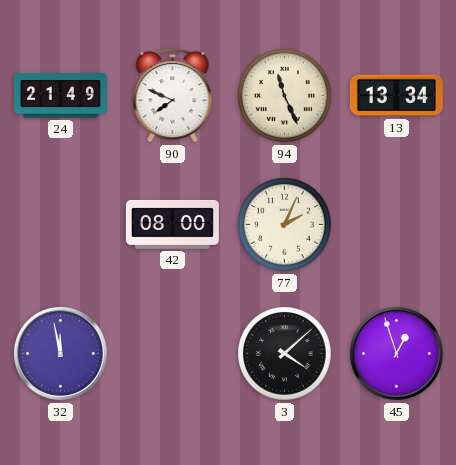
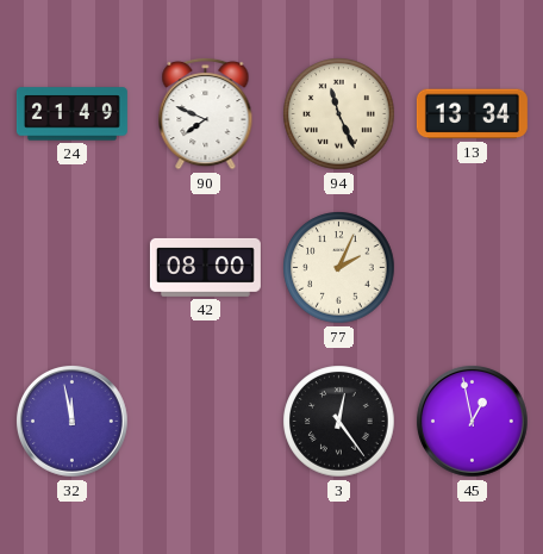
3: 4:08 -> 12:24
45: 12:57 -> 12:58
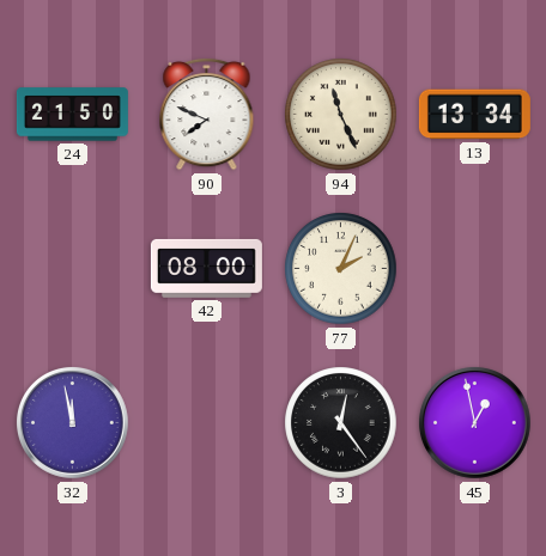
24: 21:49 -> 21:50
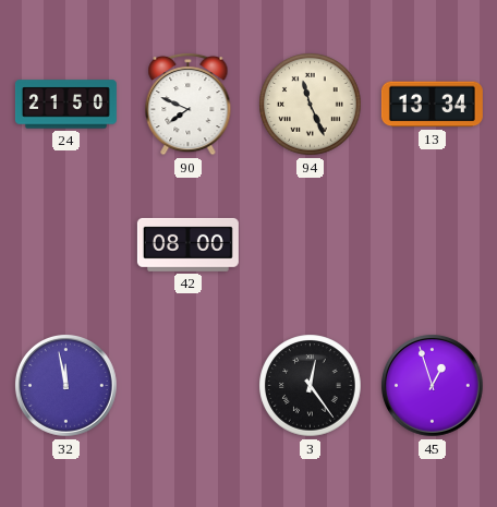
77: 2:04 -> none
45: 12:58 -> 12:57
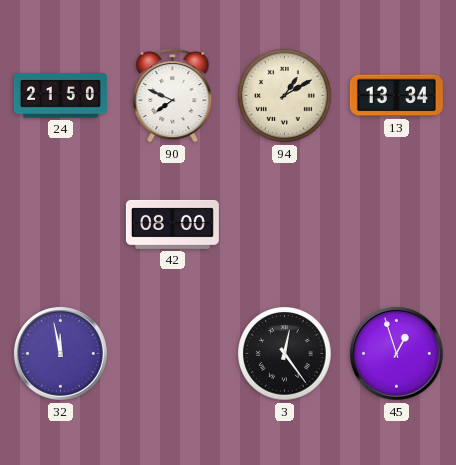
94: 11:26 -> 1:10
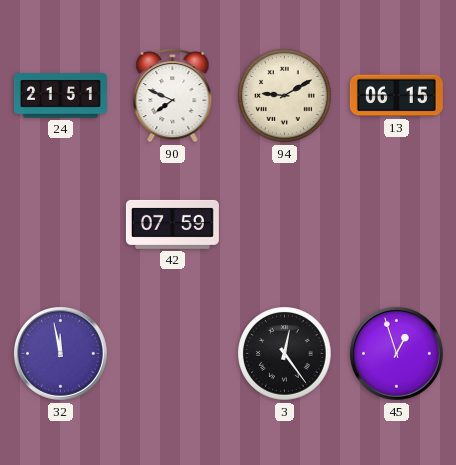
24: 21:50 -> 21:51
94: 1:10 -> 9:10
13: 13:34 -> 06:15
42: 08:00 -> 07:59
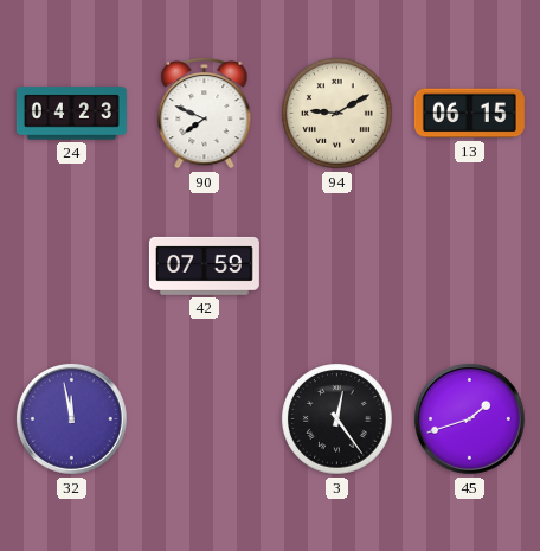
24: 21:51 -> 04:23
45: 12:57 -> 1:42
